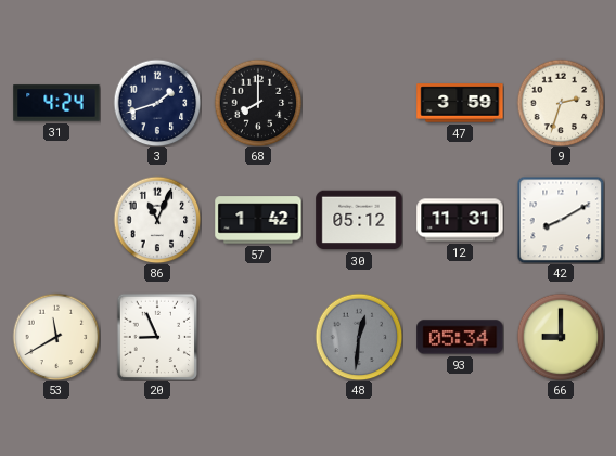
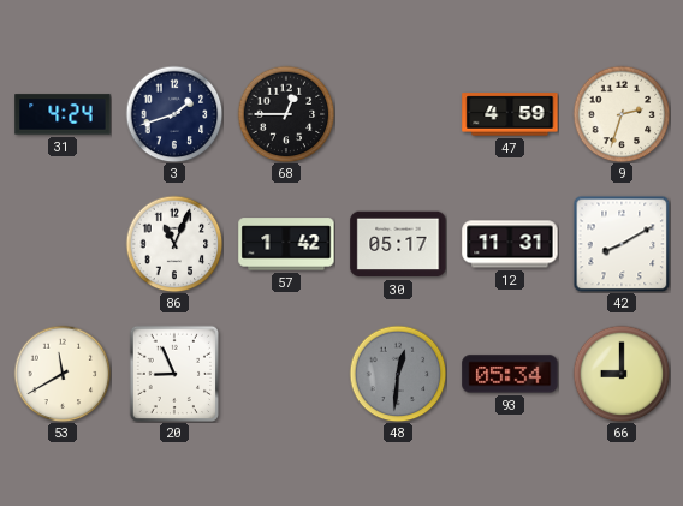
68: 8:00 -> 12:45
47: 3:59 -> 4:59
30: 05:12 -> 05:17
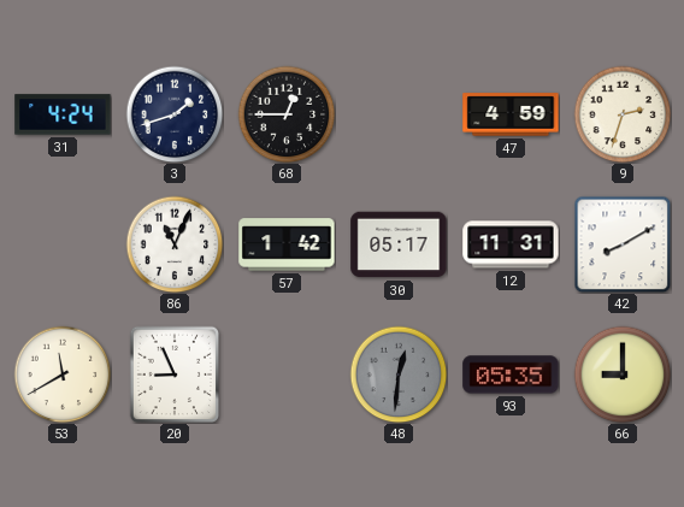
93: 05:34 -> 05:35
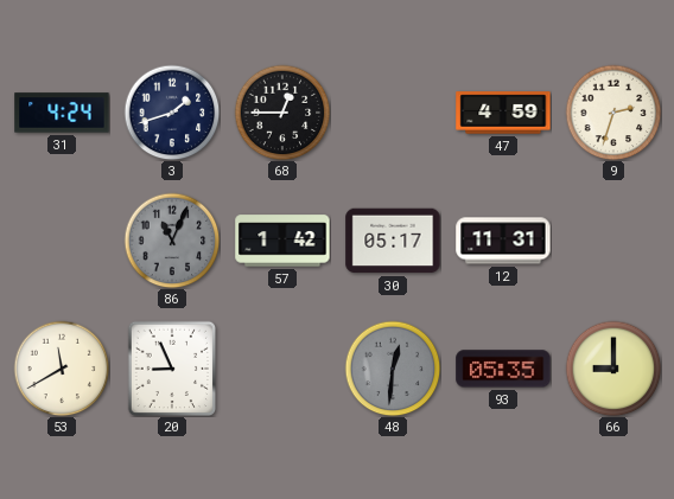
86 dial: white -> grey
42: 8:10 -> none
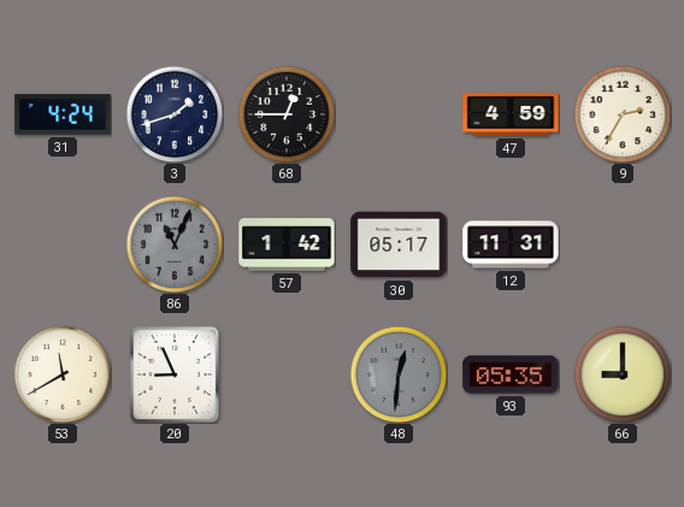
9: 2:33 -> 2:35
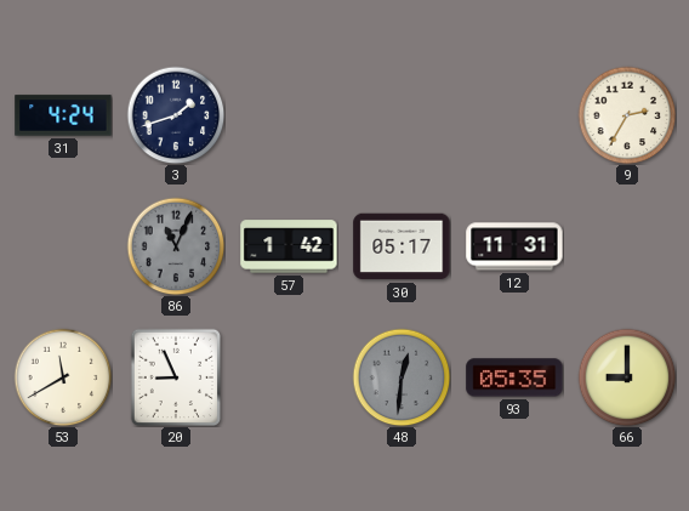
68: 12:45 -> none
47: 4:59 -> none
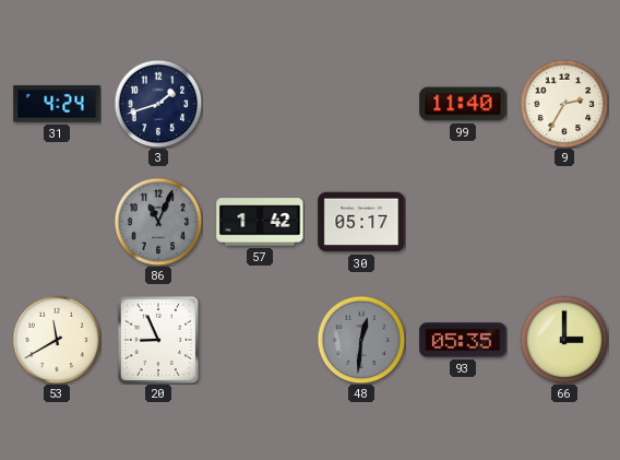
99: none -> 11:40
12: 11:31 -> none
66: 9:00 -> 3:00
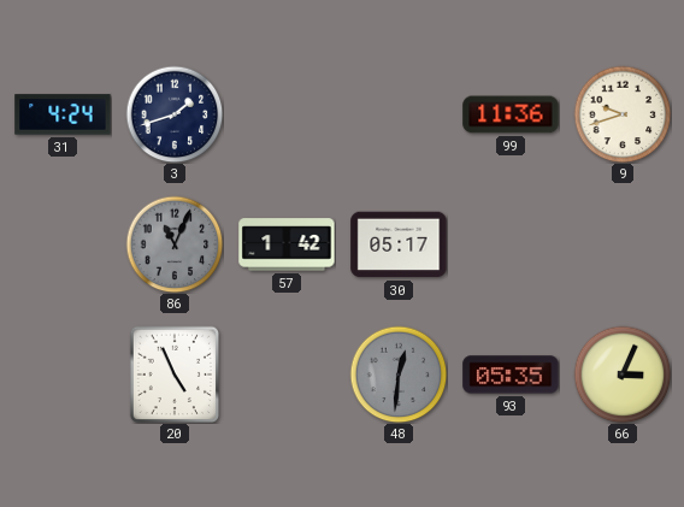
99: 11:40 -> 11:36
9: 2:35 -> 9:42
53: 11:40 -> none
20: 8:56 -> 4:56
66: 3:00 -> 3:04
